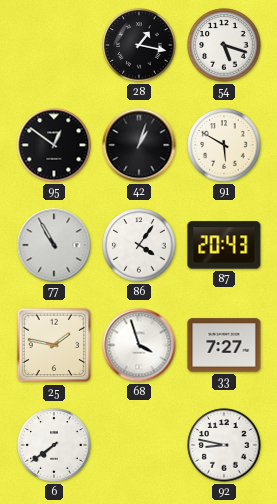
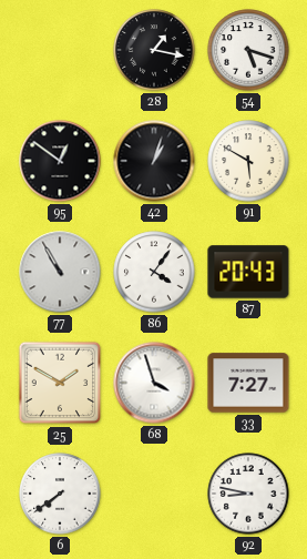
25: 1:47 -> 1:50
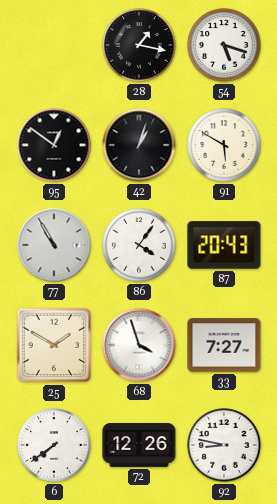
72: none -> 12:26
